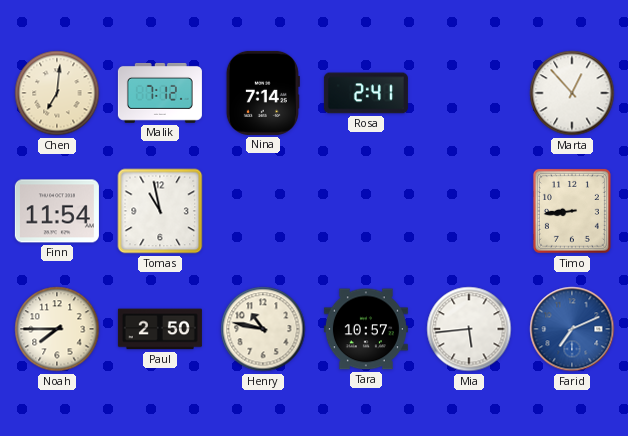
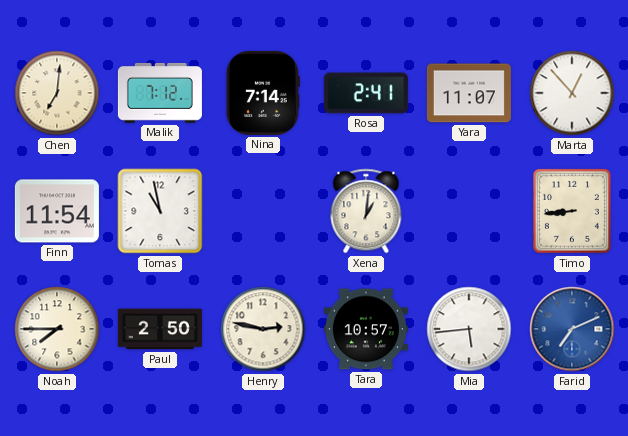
Yara: none -> 11:07
Xena: none -> 1:01
Henry: 10:47 -> 2:47
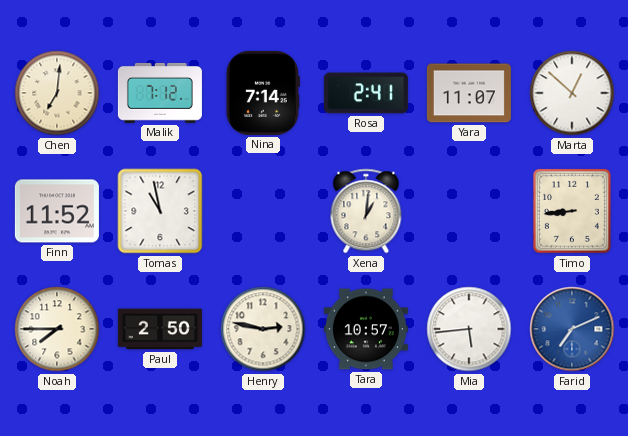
Marta: 12:53 -> 12:52
Finn: 11:54 -> 11:52
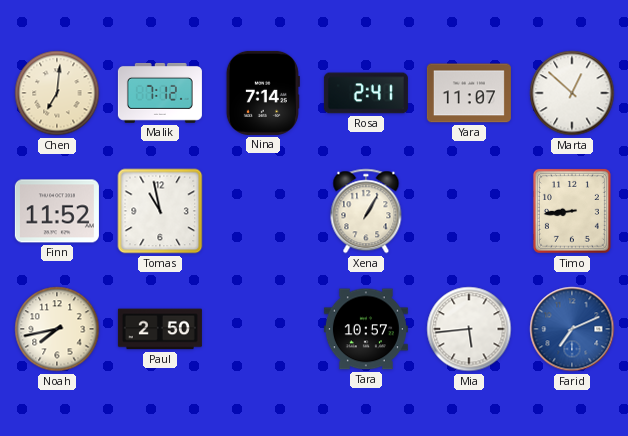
Xena: 1:01 -> 1:05
Noah: 7:45 -> 7:43
Henry: 2:47 -> none
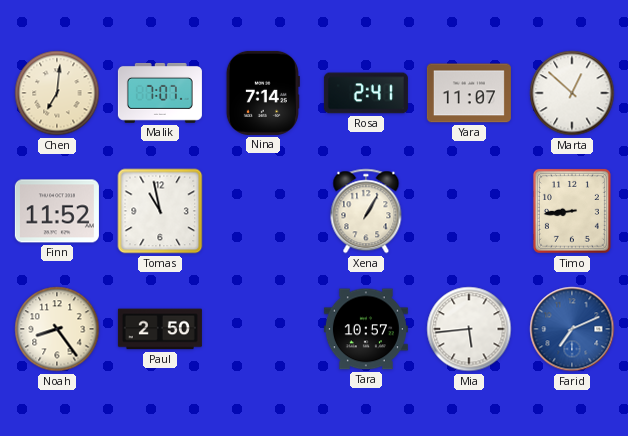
Malik: 7:12 -> 7:07
Noah: 7:43 -> 8:24
